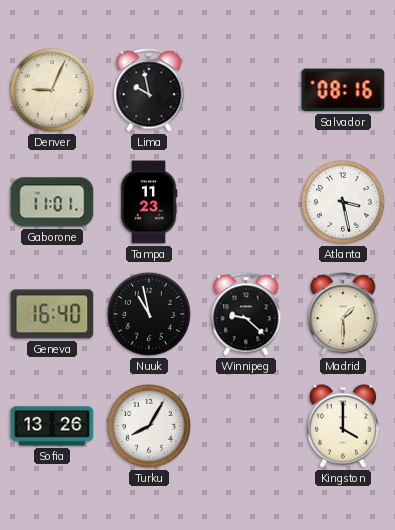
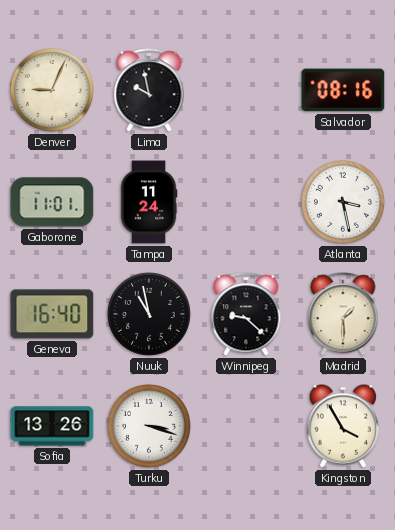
Tampa: 11:23 -> 11:24
Turku: 8:05 -> 3:18
Kingston: 4:00 -> 3:55
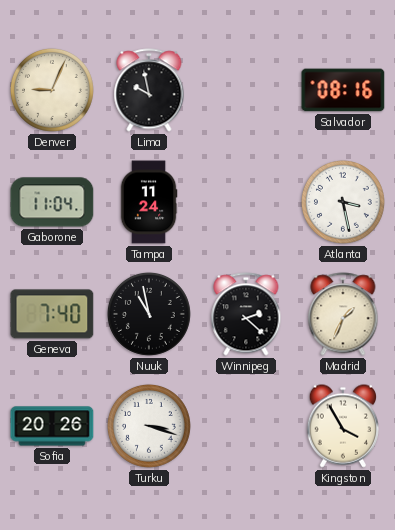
Gaborone: 11:01 -> 11:04
Geneva: 16:40 -> 7:40
Winnipeg: 9:22 -> 2:22
Madrid: 1:30 -> 1:34
Sofia: 13:26 -> 20:26
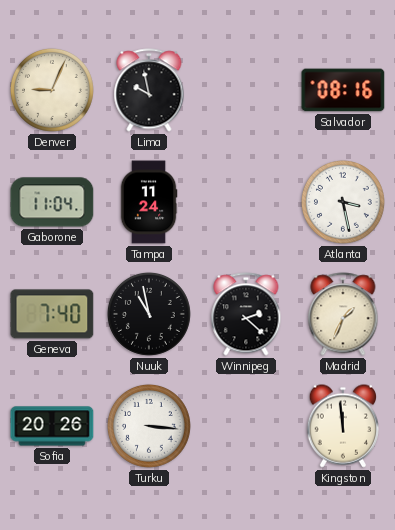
Turku: 3:18 -> 3:16
Kingston: 3:55 -> 11:59
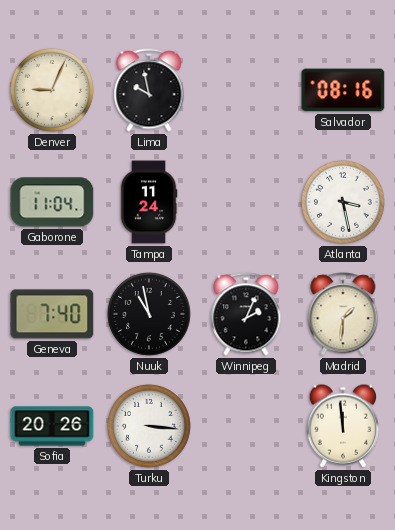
Winnipeg: 2:22 -> 2:04
Madrid: 1:34 -> 1:31
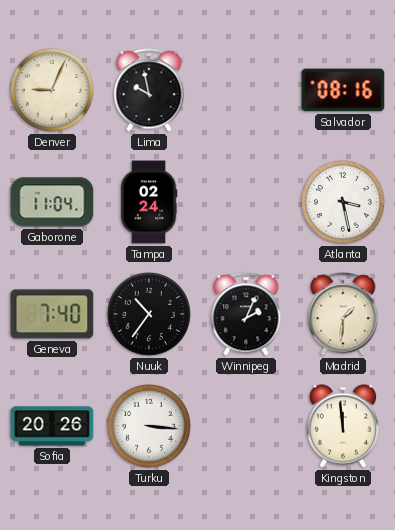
Tampa: 11:24 -> 02:24
Nuuk: 10:58 -> 10:36
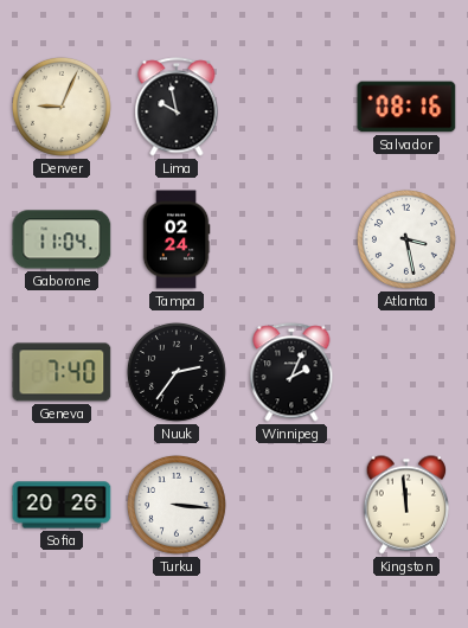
Nuuk: 10:36 -> 2:36
Madrid: 1:31 -> none
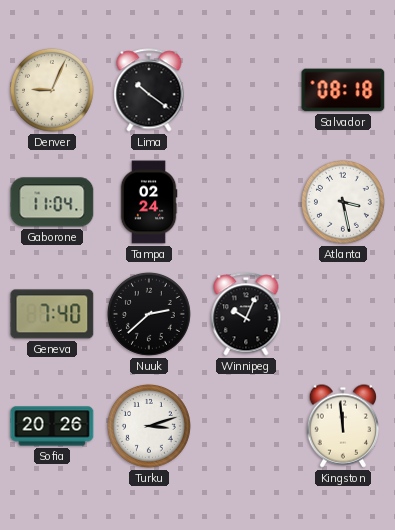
Lima: 9:58 -> 10:21
Salvador: 08:16 -> 08:18
Nuuk: 2:36 -> 2:38
Winnipeg: 2:04 -> 10:04
Turku: 3:16 -> 3:12
